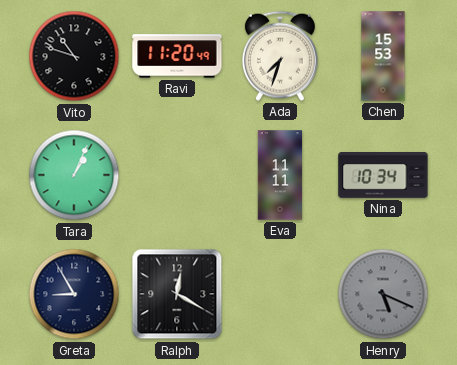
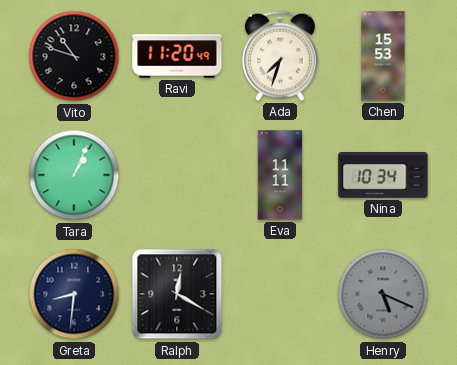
Greta: 8:55 -> 8:31
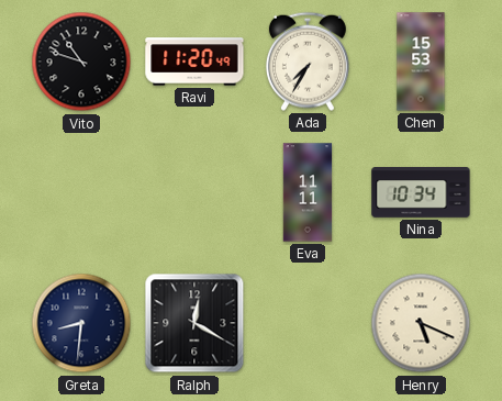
Ada: 7:33 -> 7:35
Tara: 1:04 -> none
Henry dial: grey -> cream
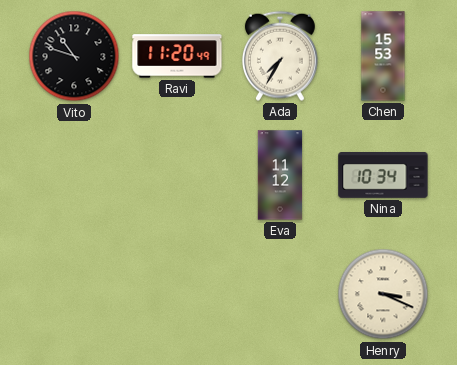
Eva: 11:11 -> 11:12
Greta: 8:31 -> none
Ralph: 12:20 -> none
Henry: 5:19 -> 3:19
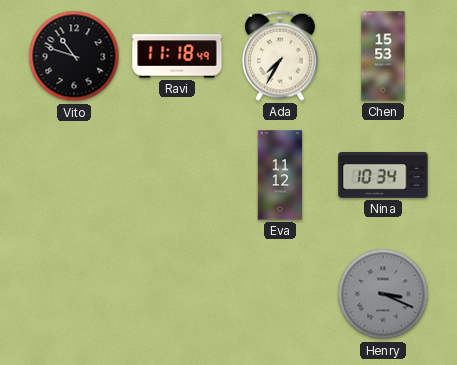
Ravi: 11:20 -> 11:18
Henry dial: cream -> grey
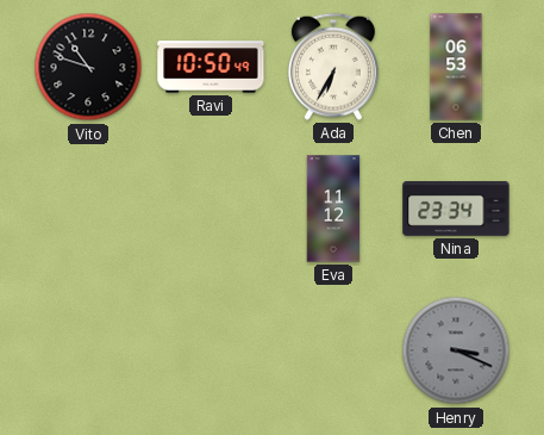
Ravi: 11:18 -> 10:50
Ada: 7:35 -> 6:35
Chen: 15:53 -> 06:53
Nina: 10:34 -> 23:34
